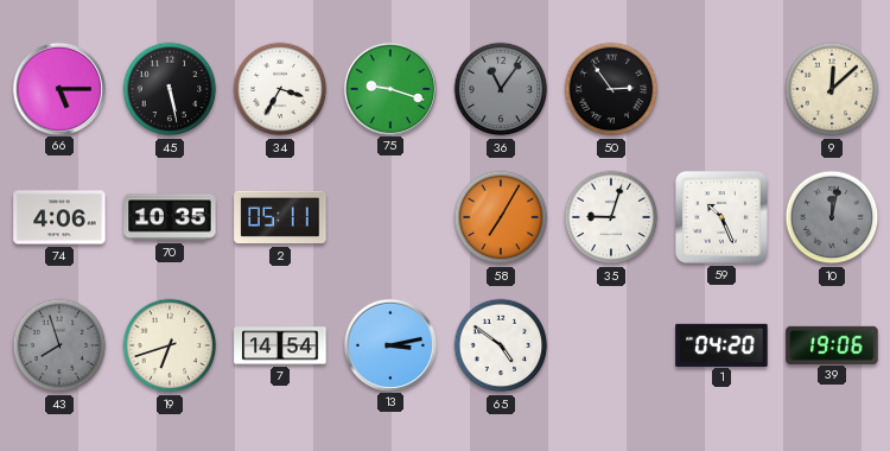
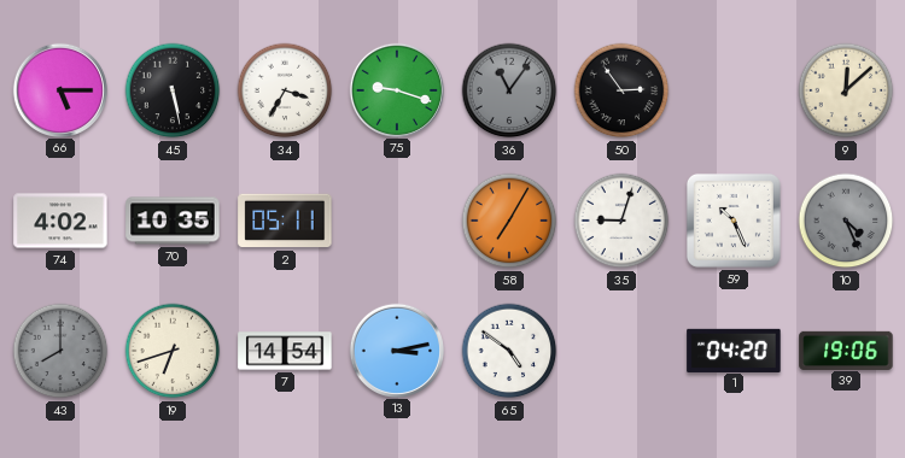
74: 4:06 -> 4:02
10: 12:02 -> 4:26
43: 7:57 -> 8:00
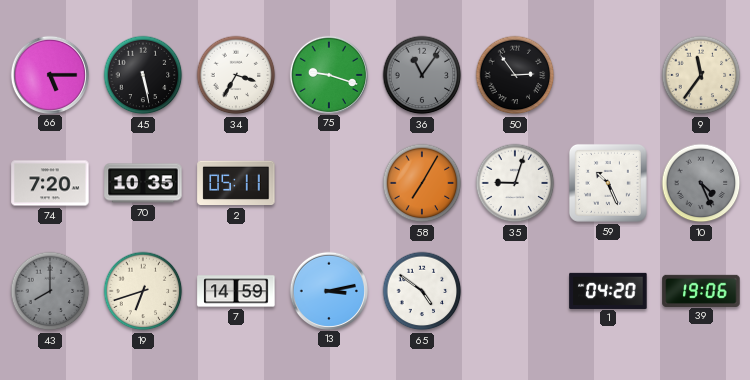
9: 12:08 -> 11:36
74: 4:02 -> 7:20
7: 14:54 -> 14:59
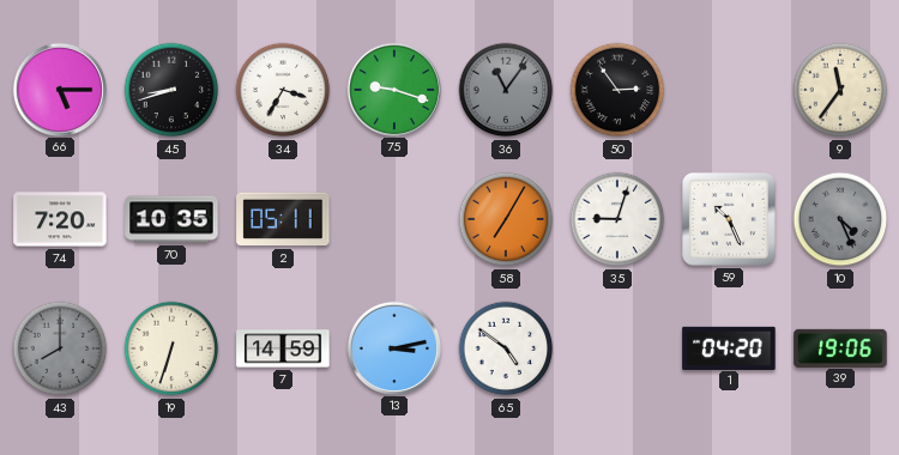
45: 5:28 -> 8:42
19: 6:42 -> 6:33
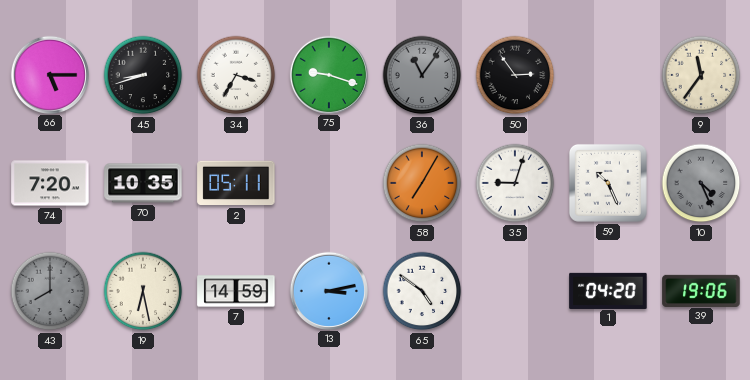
19: 6:33 -> 6:28
